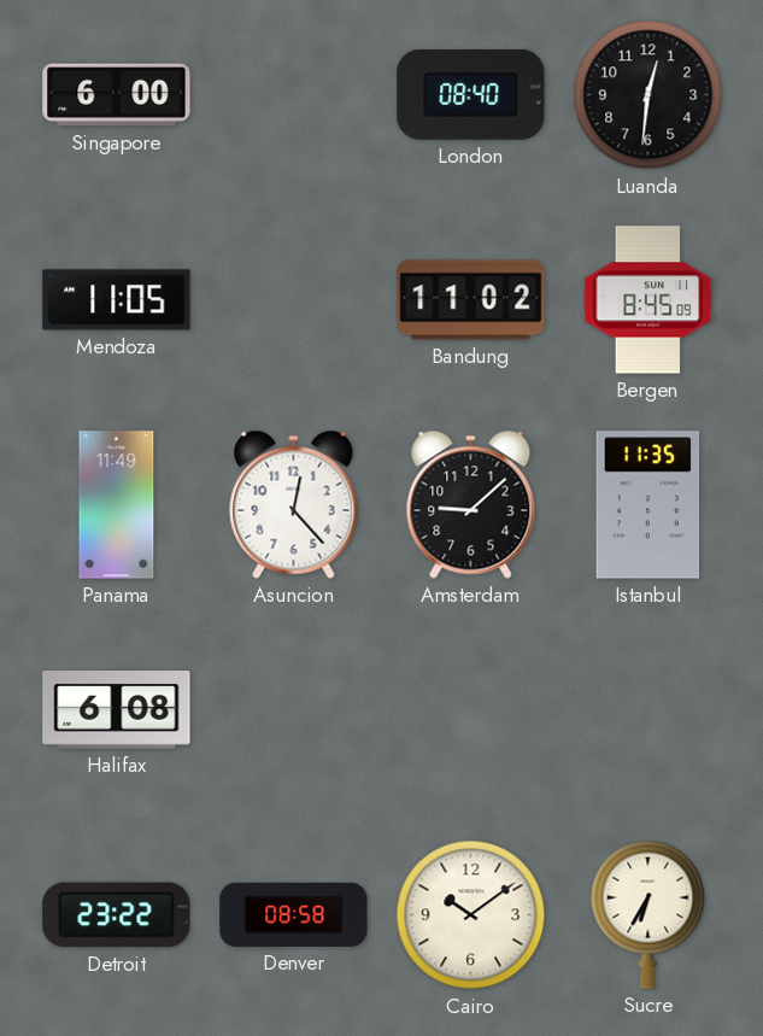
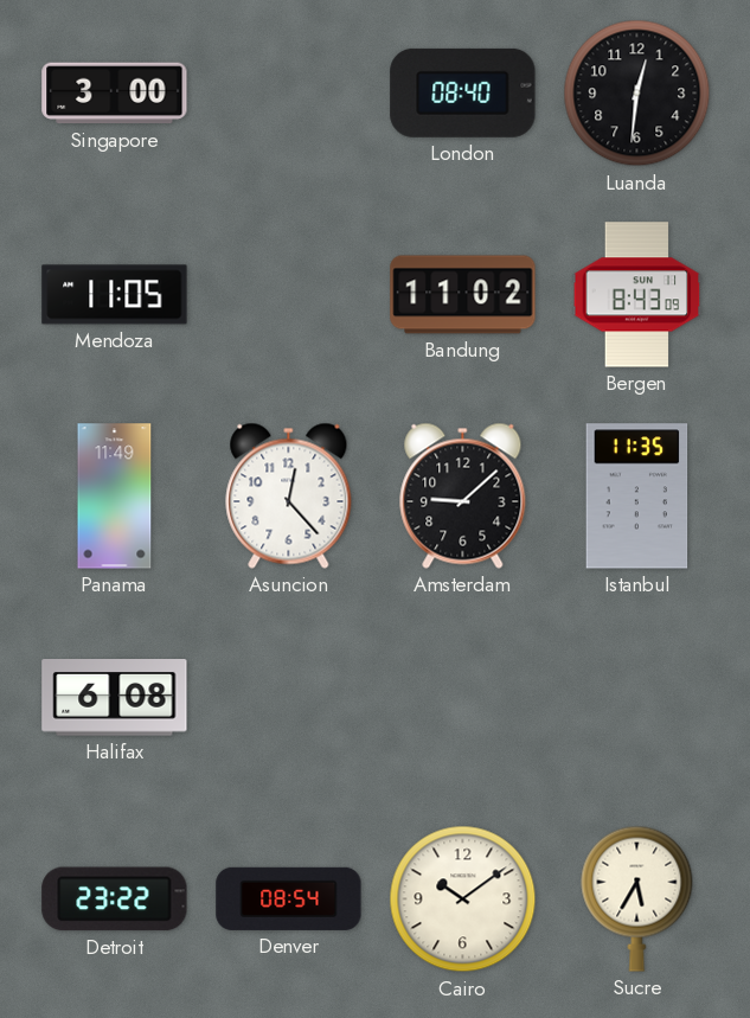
Singapore: 6:00 -> 3:00
Bergen: 8:45 -> 8:43
Denver: 08:58 -> 08:54
Sucre: 6:35 -> 5:35
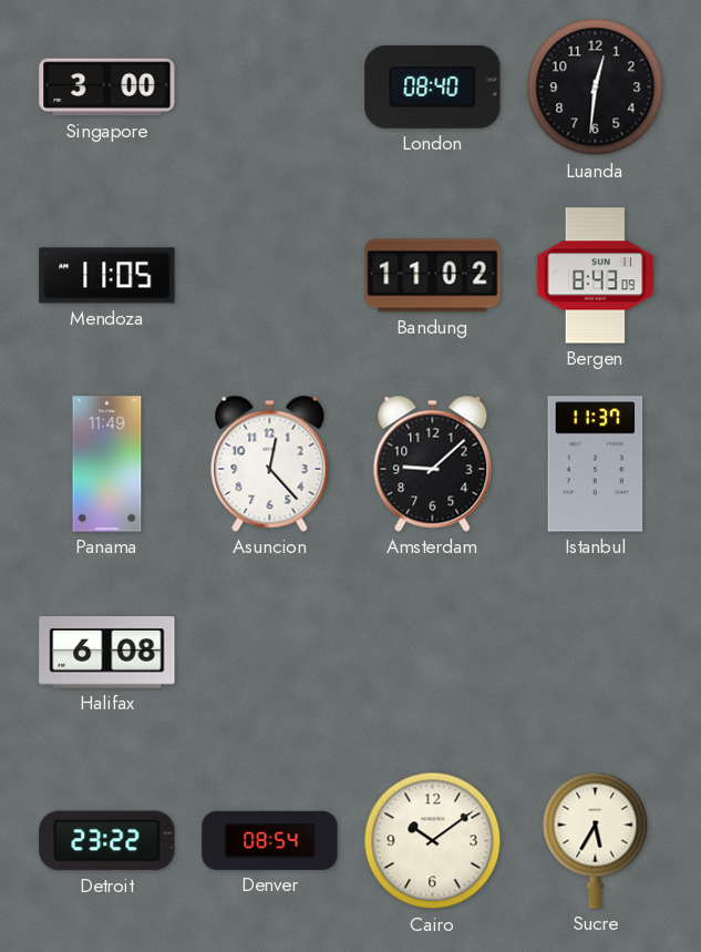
Istanbul: 11:35 -> 11:37
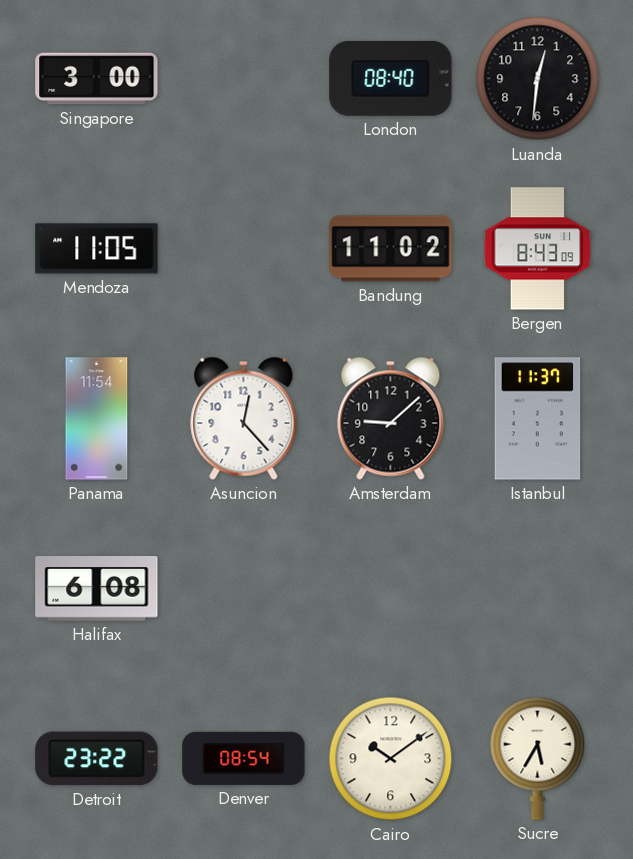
Panama: 11:49 -> 11:54
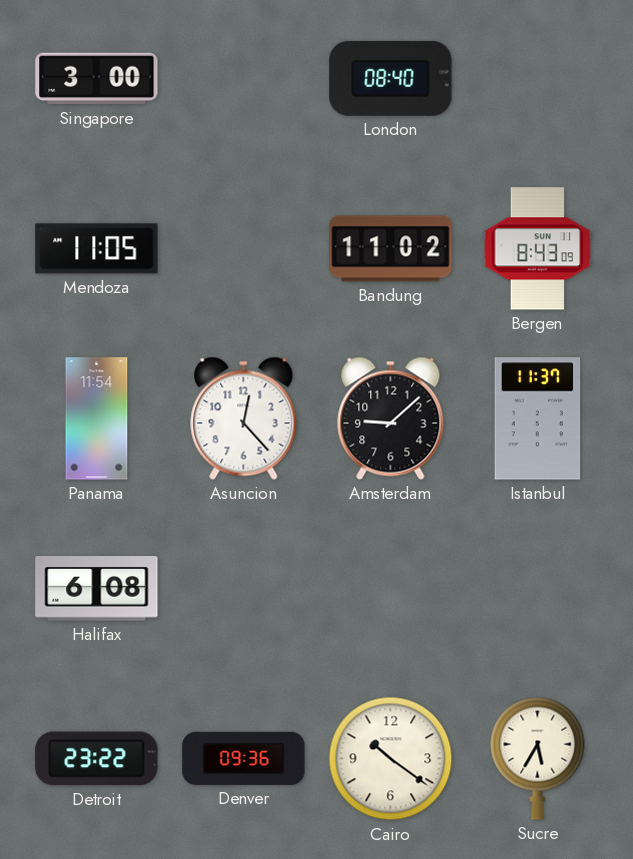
Luanda: 12:31 -> none
Denver: 08:54 -> 09:36
Cairo: 10:09 -> 10:21
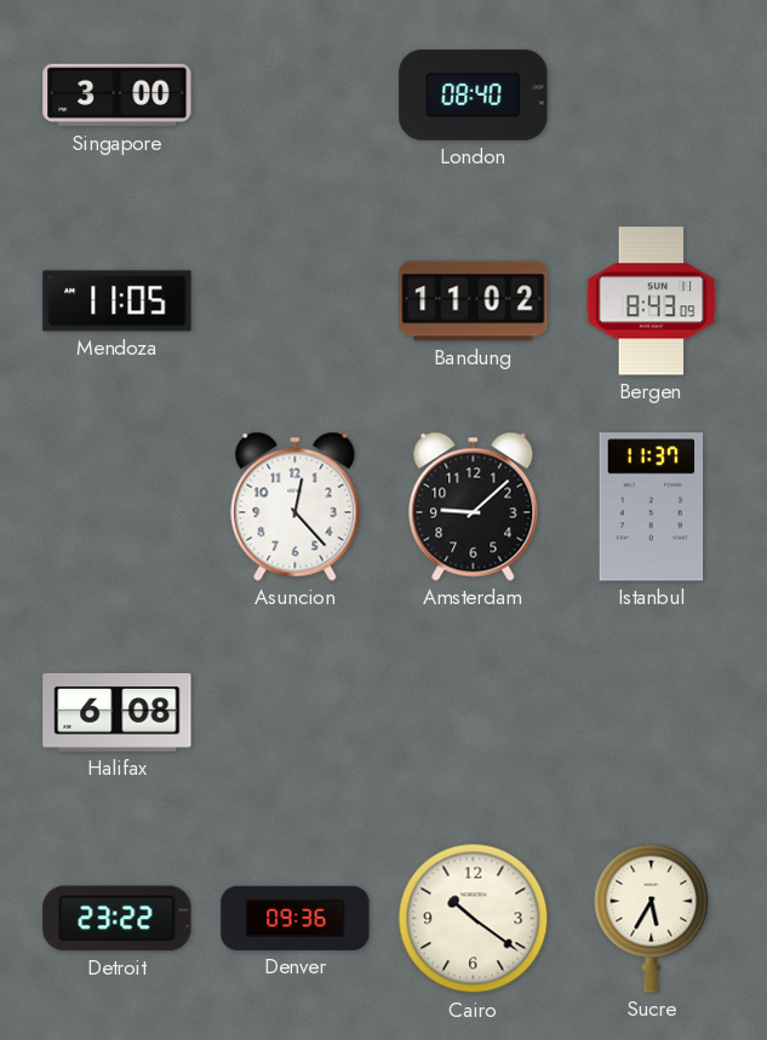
Panama: 11:54 -> none
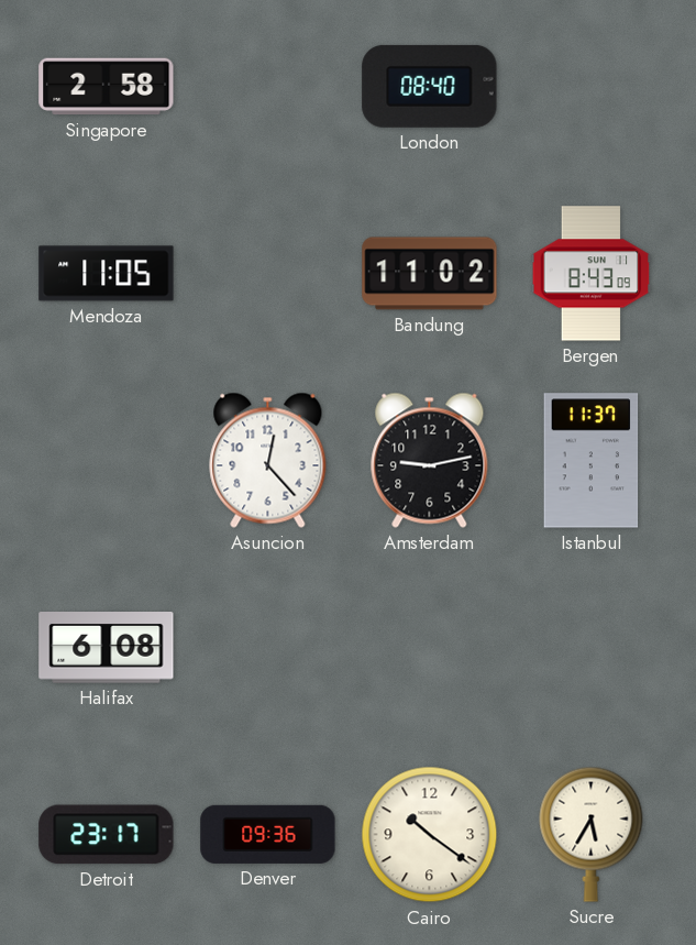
Singapore: 3:00 -> 2:58
Amsterdam: 9:08 -> 9:13
Detroit: 23:22 -> 23:17
